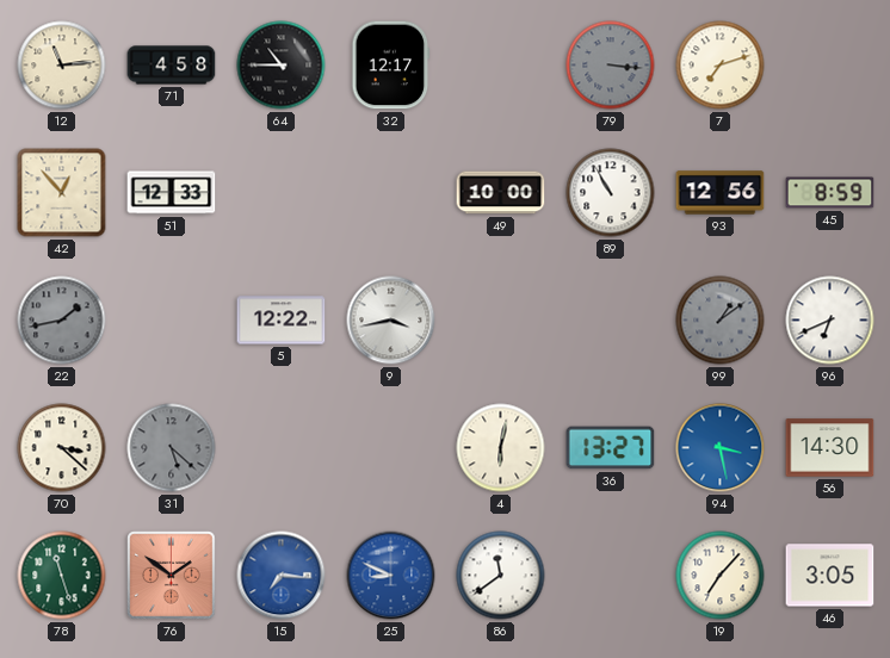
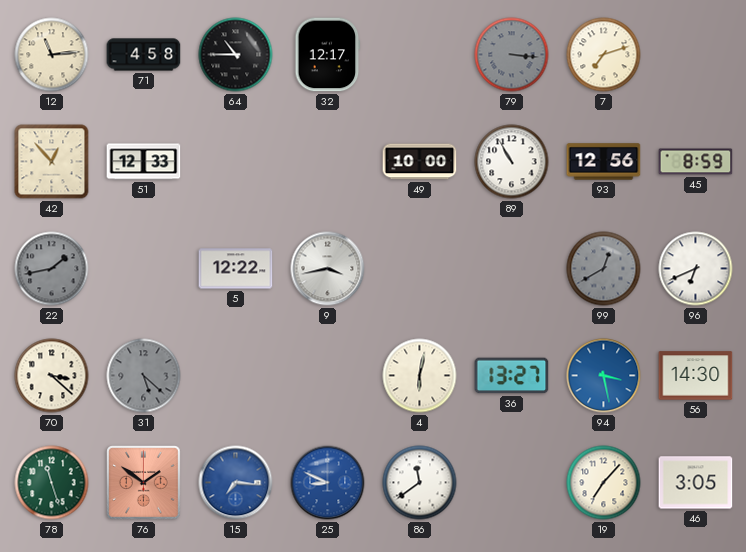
99: 1:09 -> 12:40
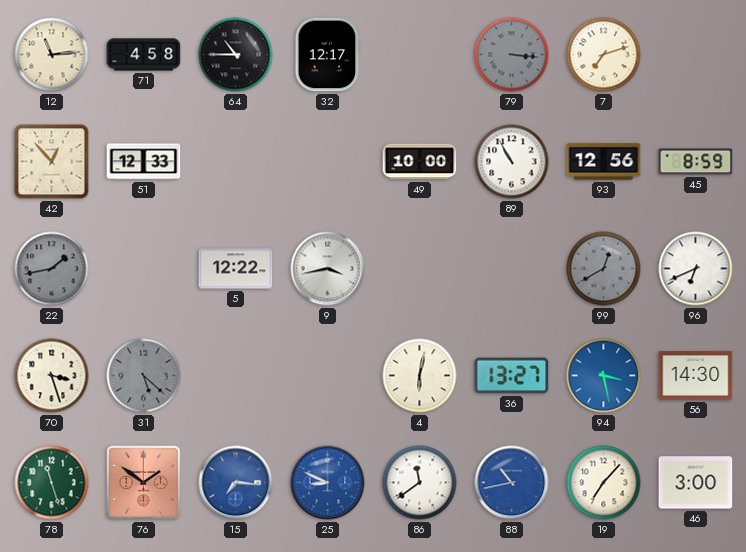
70: 3:22 -> 3:27
88: none -> 10:43
46: 3:05 -> 3:00
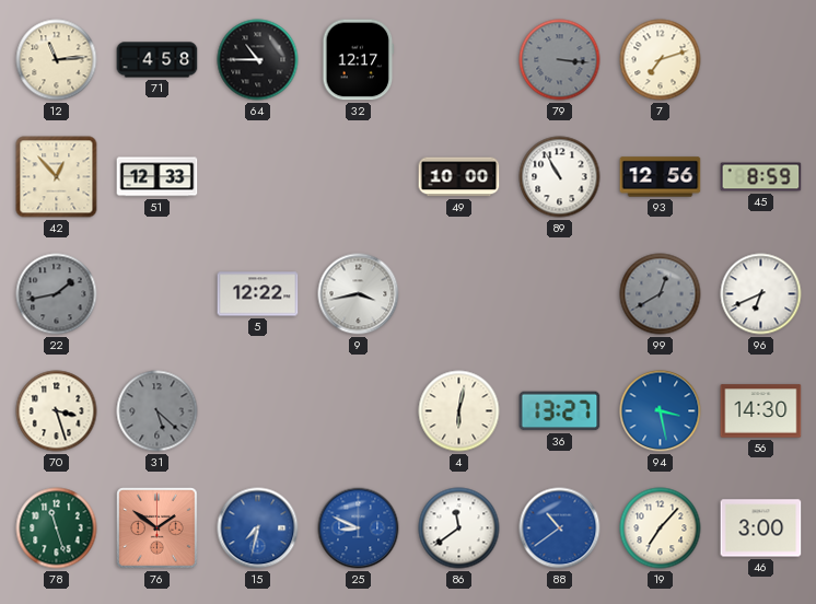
15: 7:16 -> 7:32
88: 10:43 -> 10:39
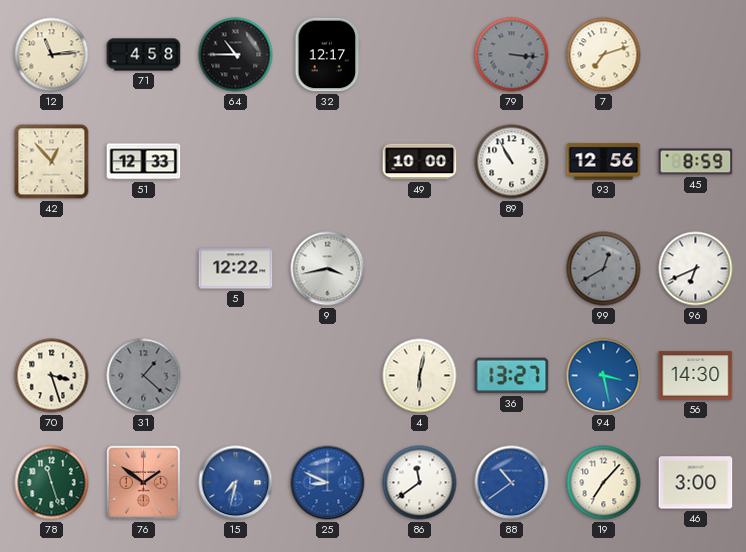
22: 1:43 -> none
31: 5:22 -> 1:22
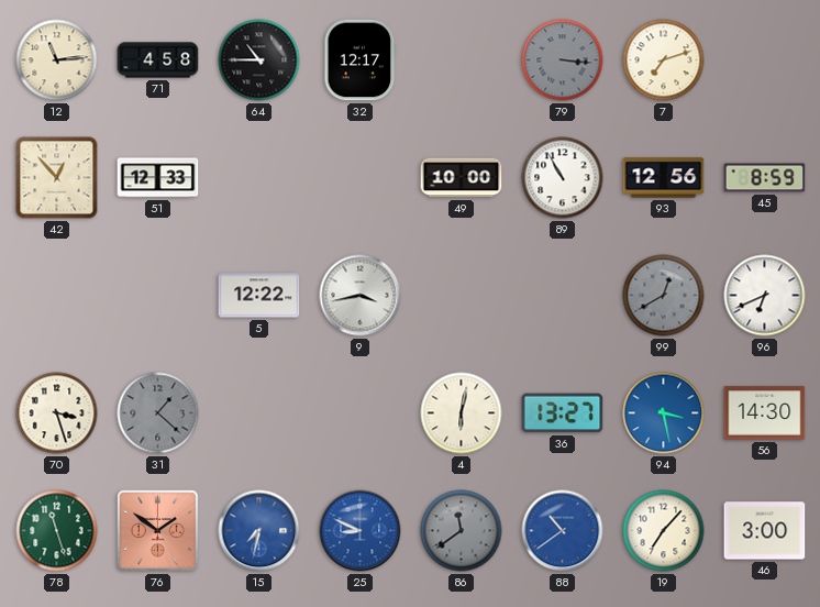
86 dial: white -> grey
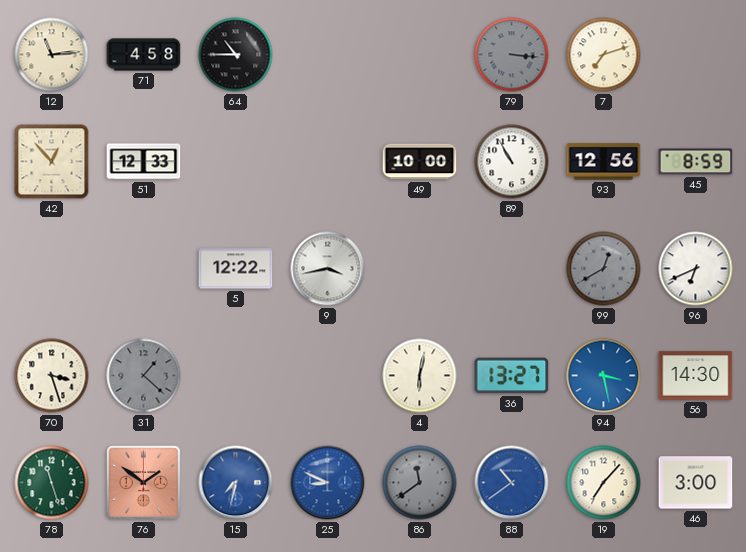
32: 12:17 -> none
